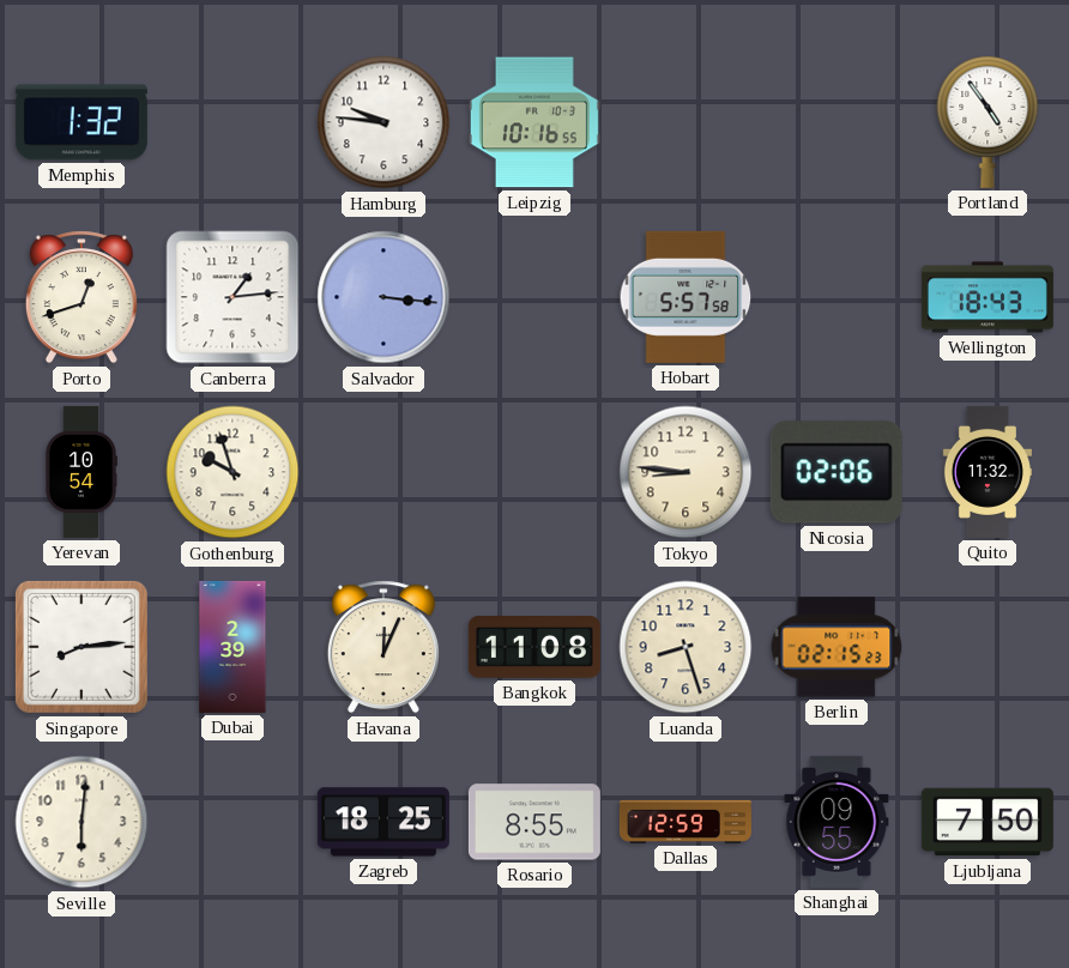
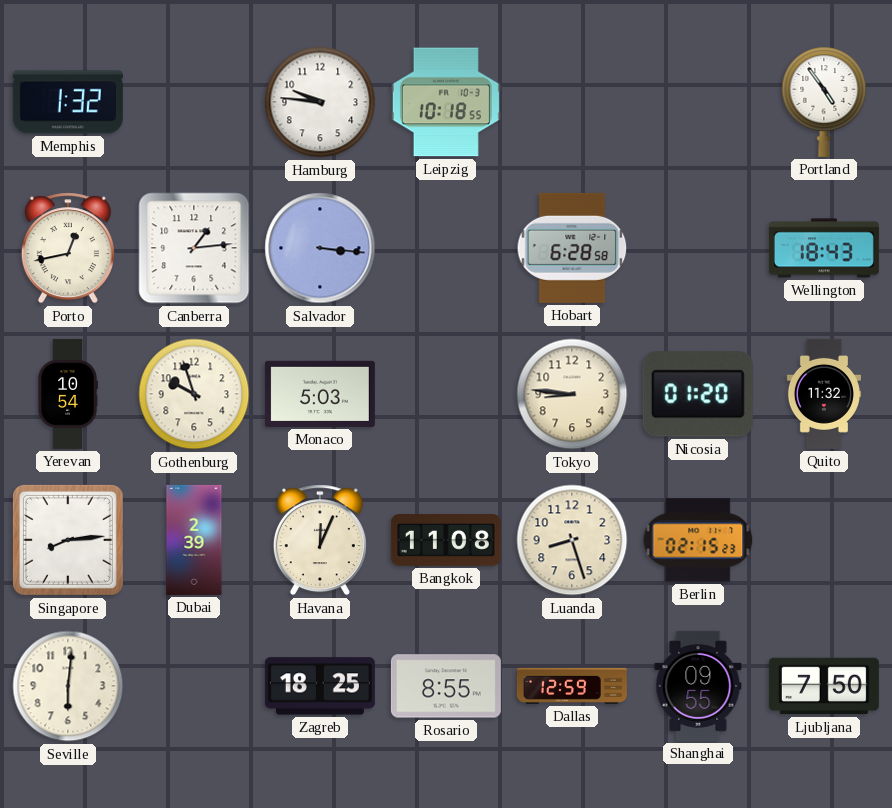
Leipzig: 10:16 -> 10:18
Porto: 12:42 -> 12:43
Hobart: 5:57 -> 6:28
Monaco: none -> 5:03
Nicosia: 02:06 -> 01:20
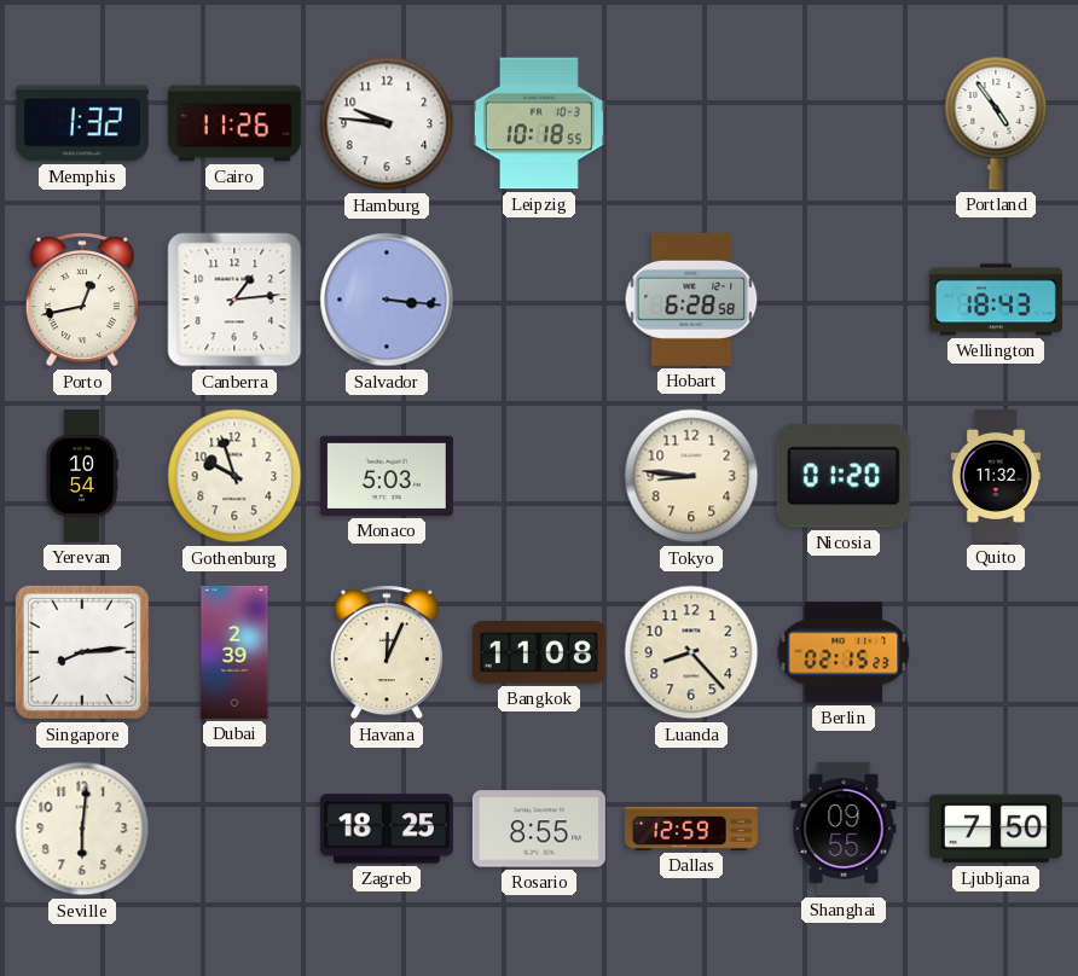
Cairo: none -> 11:26
Luanda: 8:27 -> 8:23
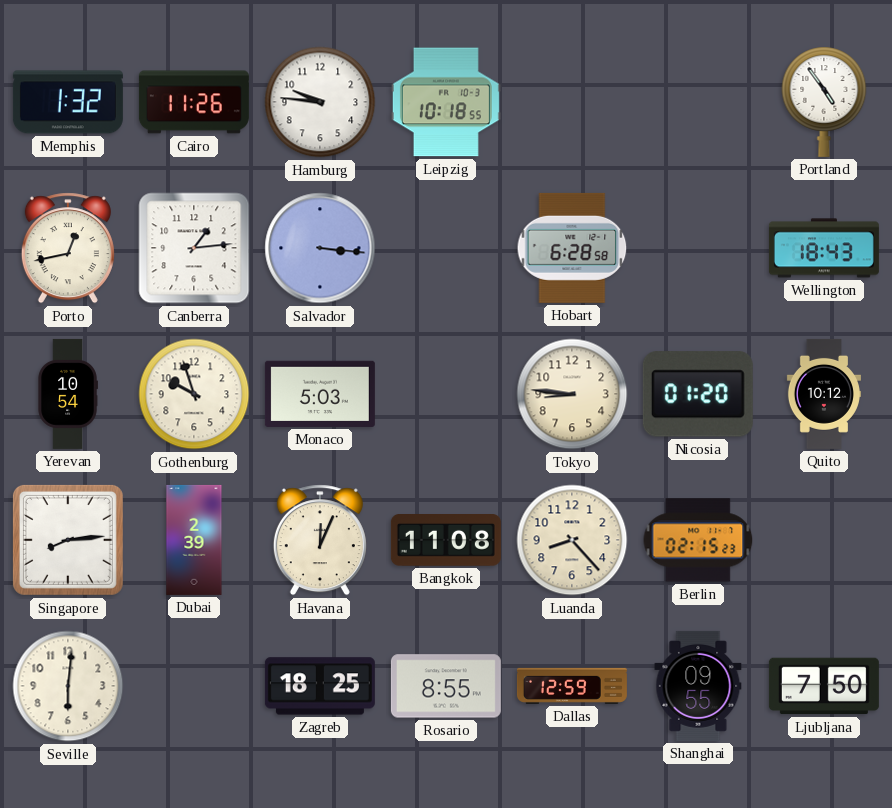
Quito: 11:32 -> 10:12
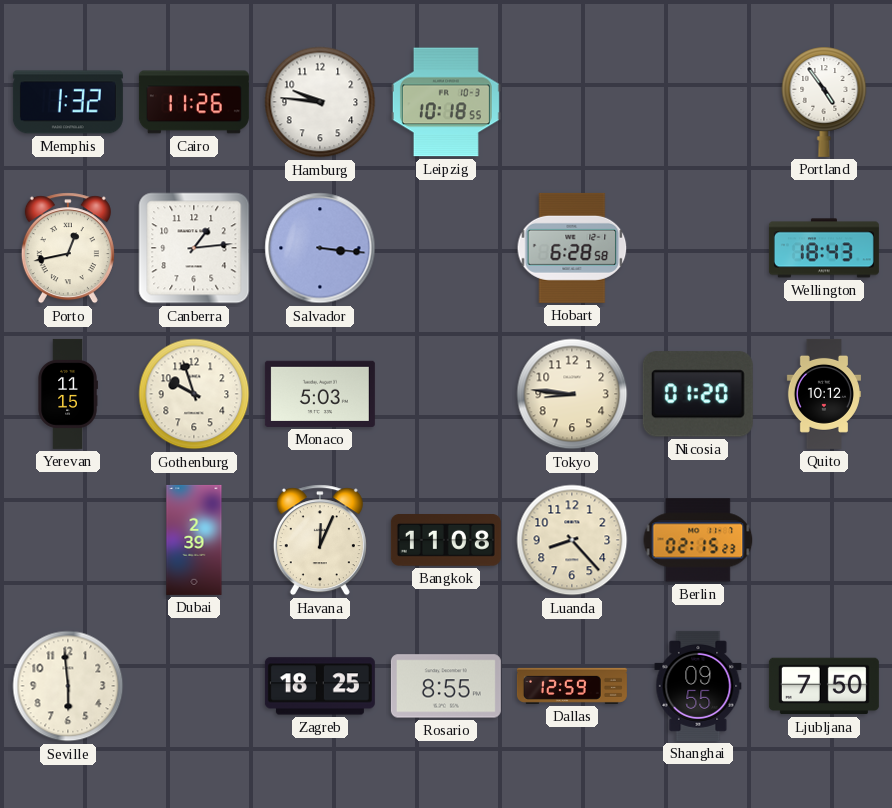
Yerevan: 10:54 -> 11:15
Singapore: 8:14 -> none
Seville: 6:01 -> 5:59
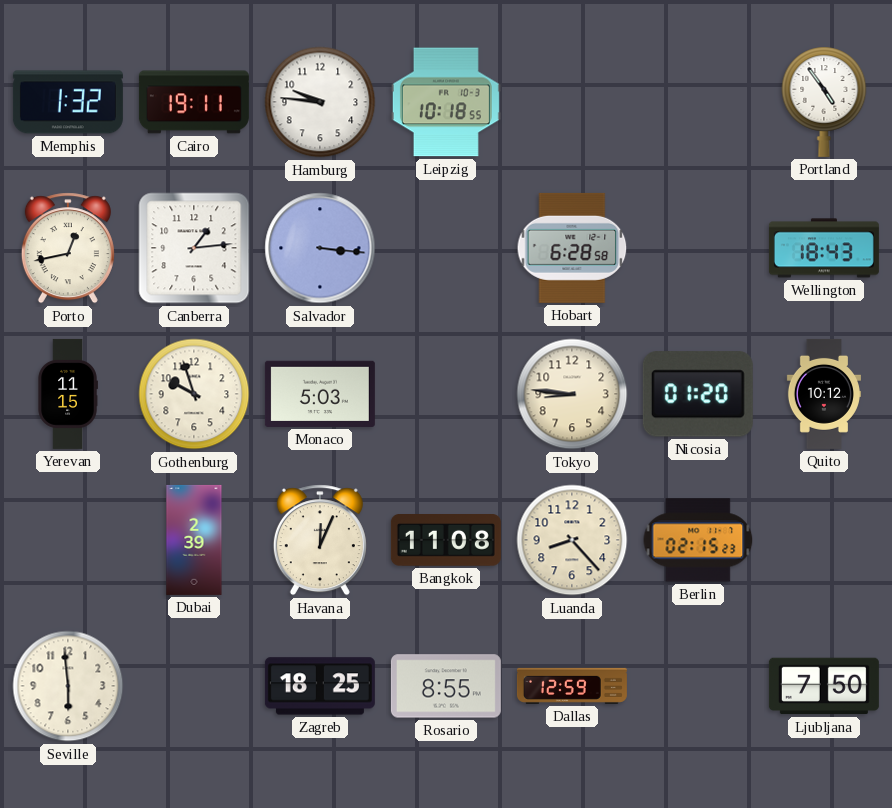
Cairo: 11:26 -> 19:11
Shanghai: 09:55 -> none
